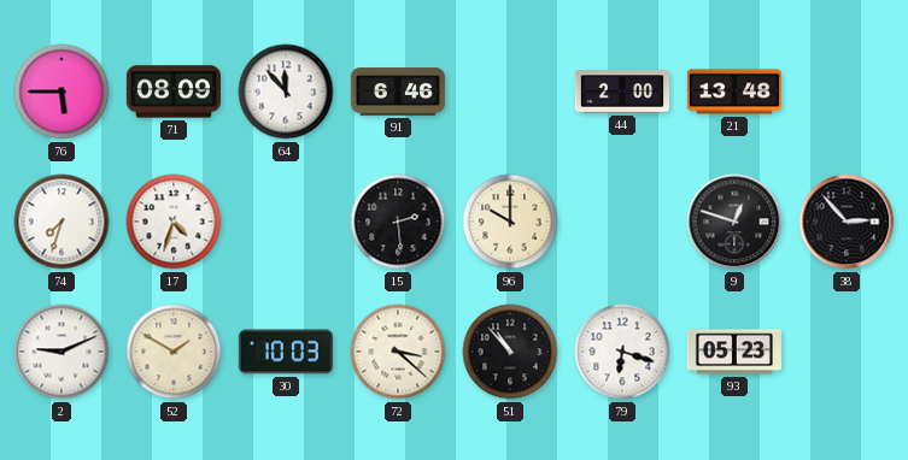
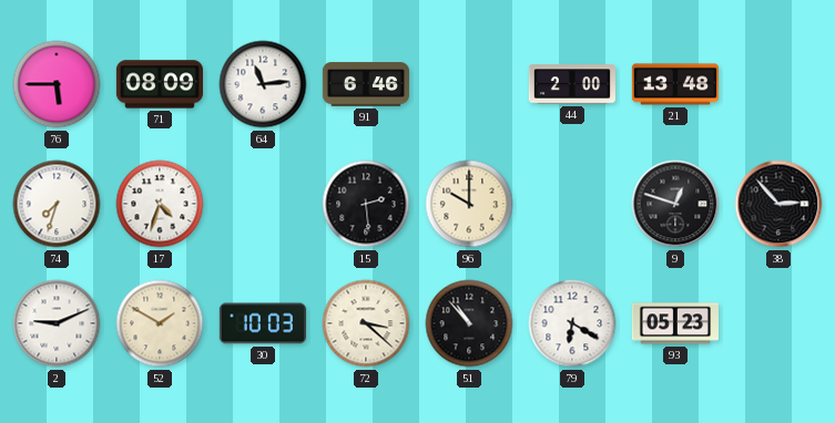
64: 11:53 -> 11:14
79: 6:18 -> 6:20
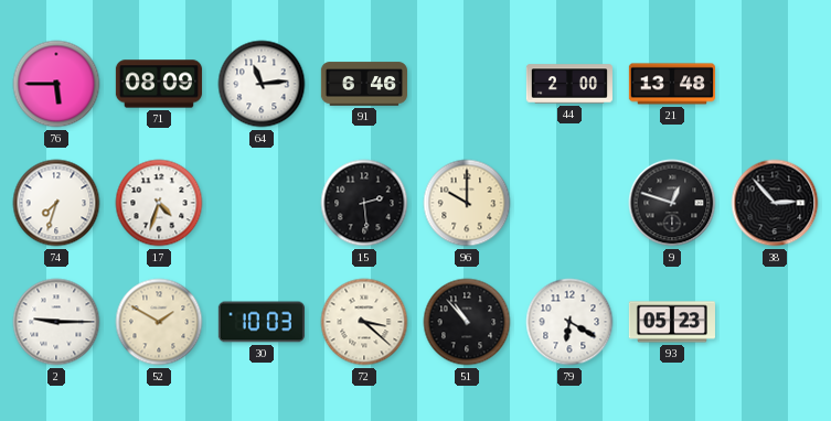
2: 9:11 -> 9:15
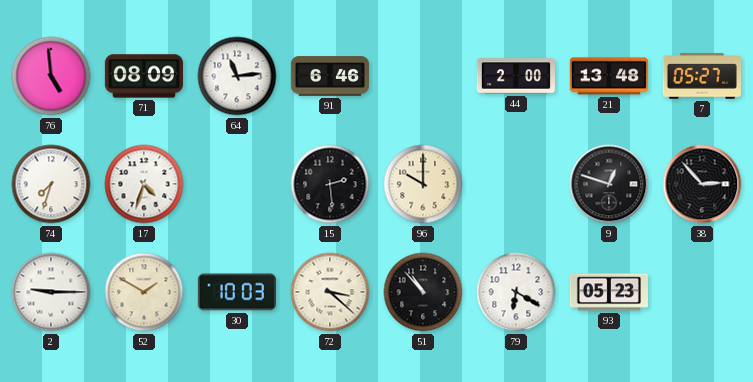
76: 5:45 -> 4:59
7: none -> 05:27
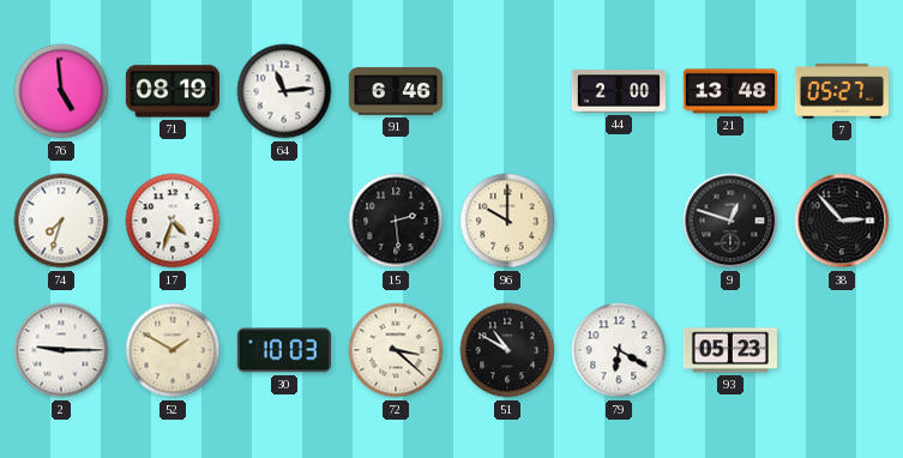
71: 08:09 -> 08:19
51: 10:53 -> 10:50
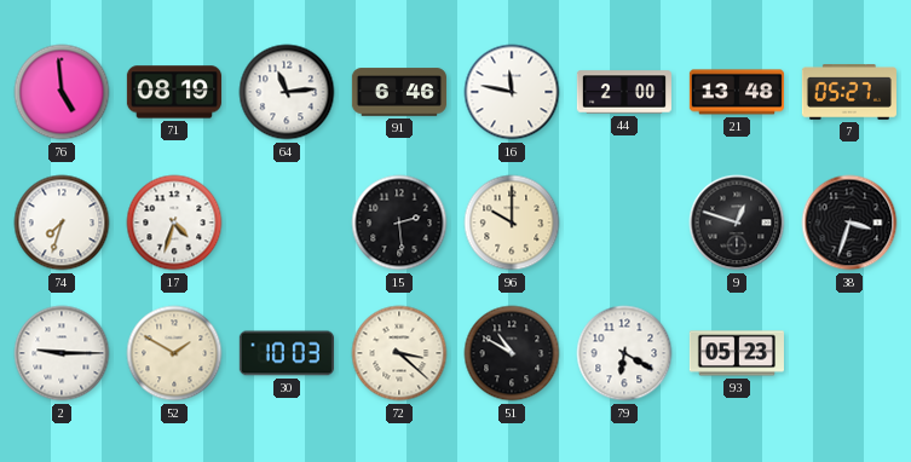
16: none -> 11:47
38: 2:53 -> 3:33
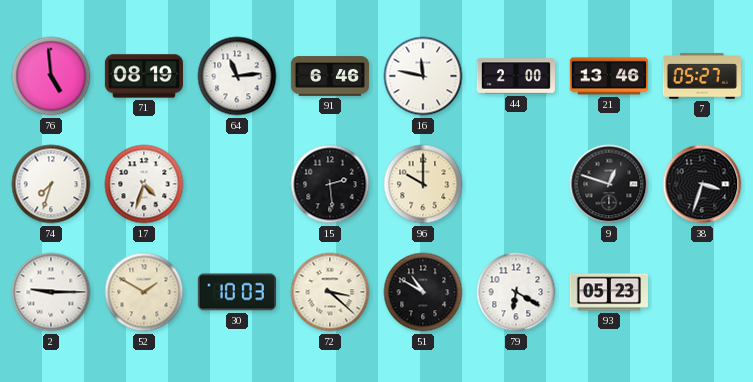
21: 13:48 -> 13:46
